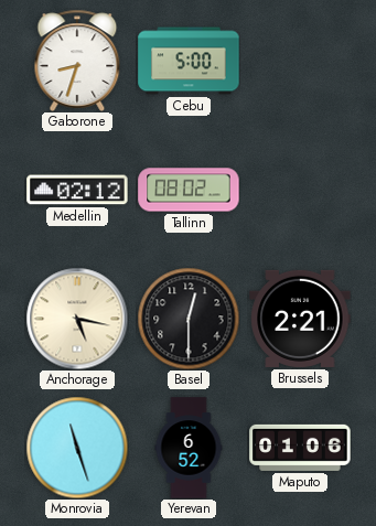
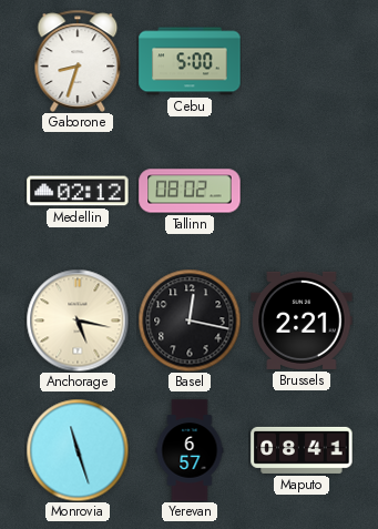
Basel: 12:30 -> 12:17
Yerevan: 6:52 -> 6:57
Maputo: 01:06 -> 08:41
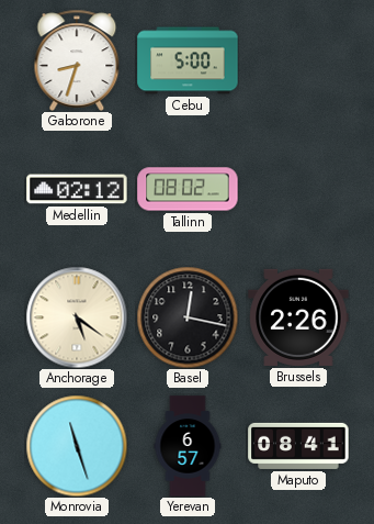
Anchorage: 5:17 -> 5:21
Brussels: 2:21 -> 2:26
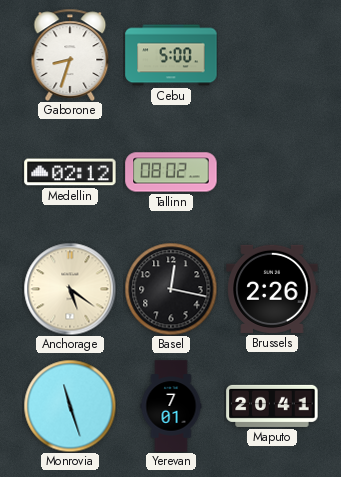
Yerevan: 6:57 -> 7:01
Maputo: 08:41 -> 20:41
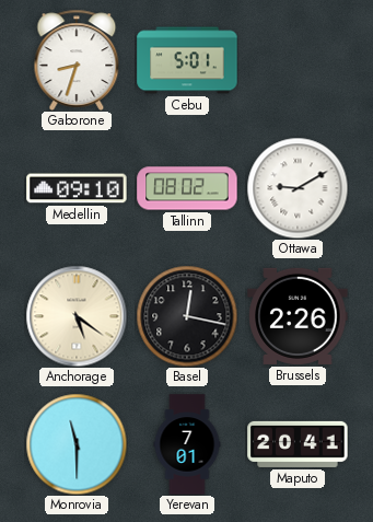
Cebu: 5:00 -> 5:01
Medellin: 02:12 -> 09:10
Ottawa: none -> 9:10
Monrovia: 11:27 -> 11:30
